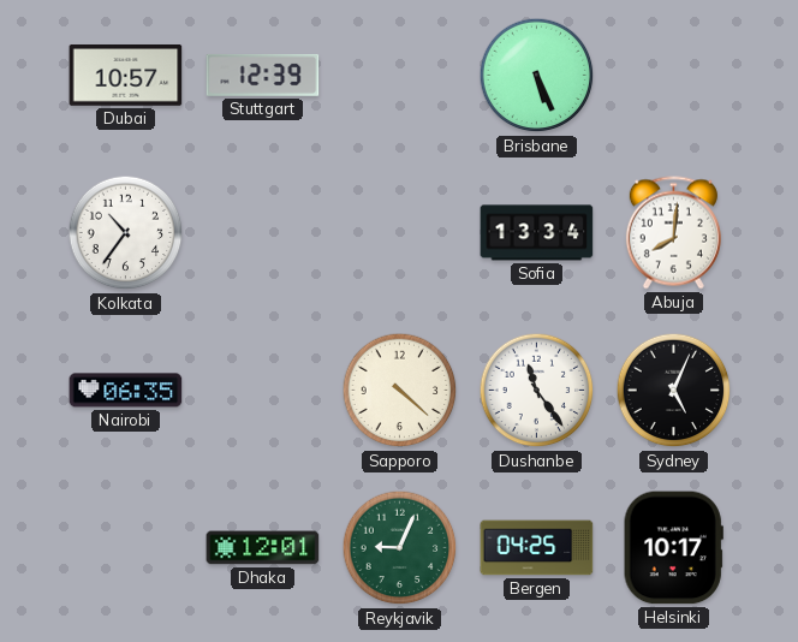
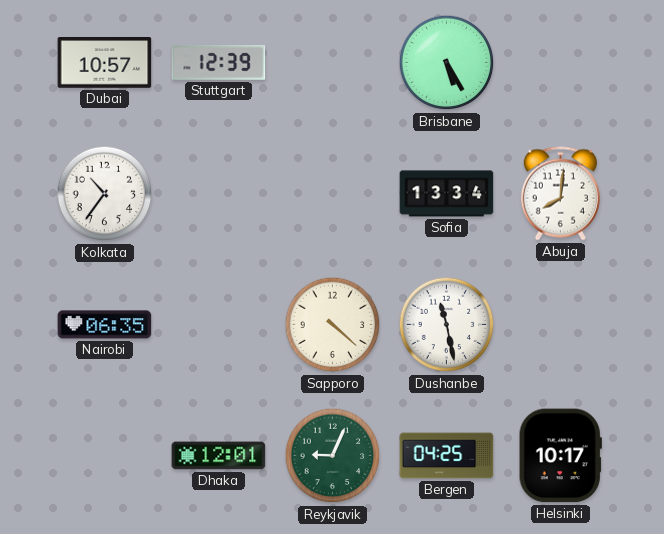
Brisbane: 5:26 -> 5:25
Dushanbe: 11:24 -> 11:28
Sydney: 5:04 -> none
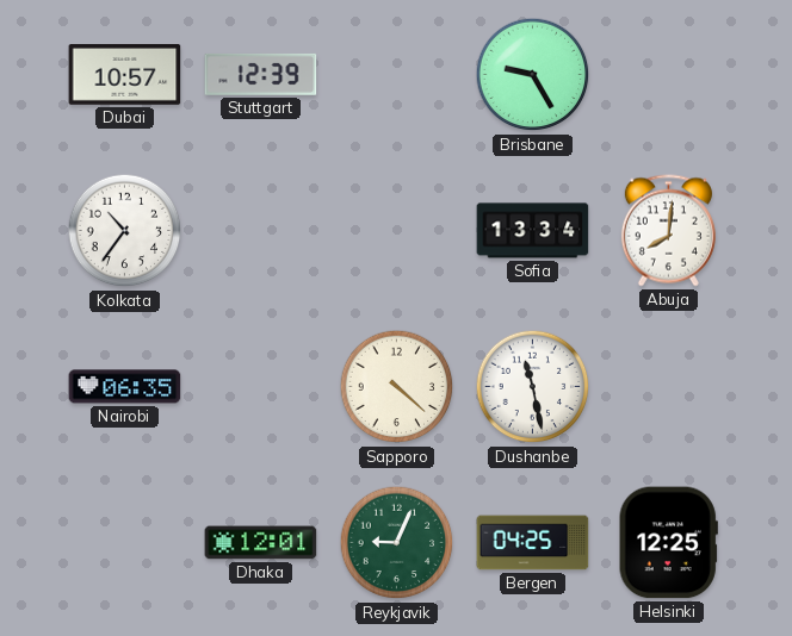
Brisbane: 5:25 -> 9:25
Helsinki: 10:17 -> 12:25
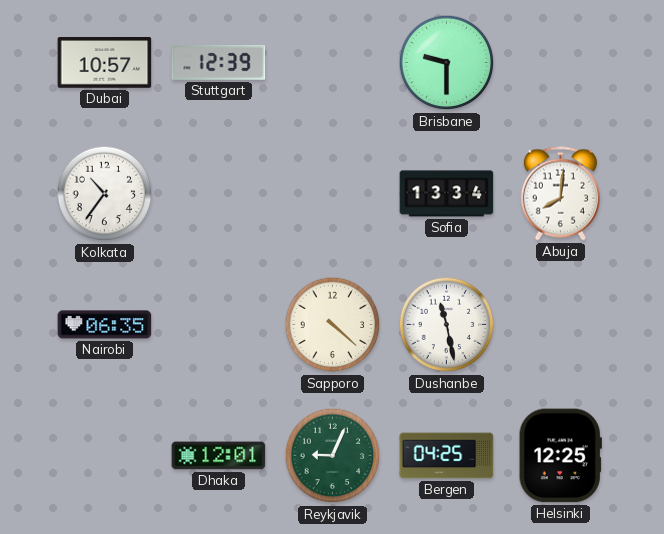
Brisbane: 9:25 -> 9:30
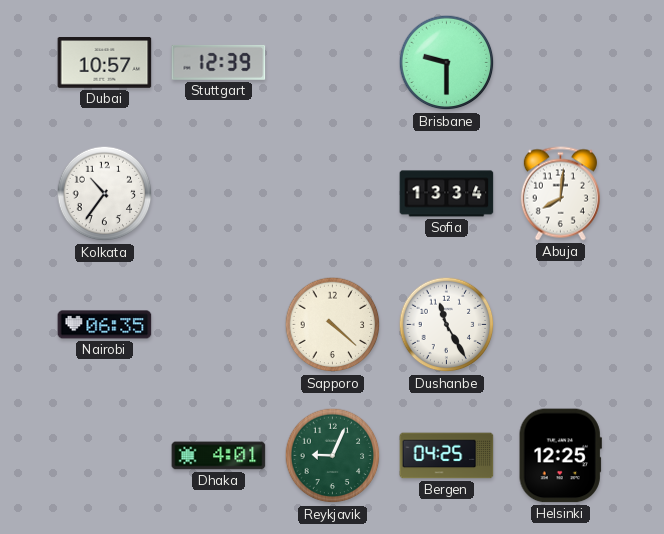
Dushanbe: 11:28 -> 11:25
Dhaka: 12:01 -> 4:01
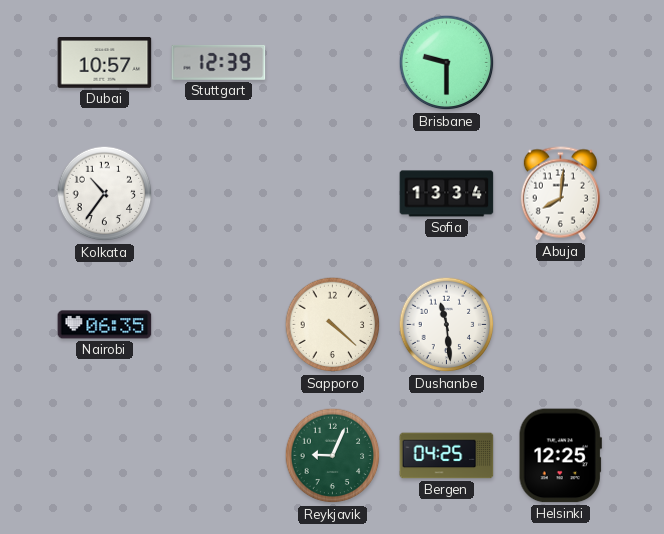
Dushanbe: 11:25 -> 11:29
Dhaka: 4:01 -> none
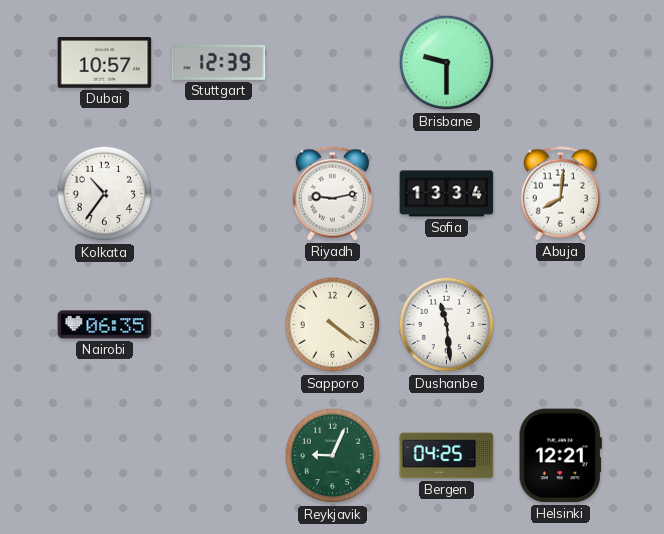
Riyadh: none -> 9:13
Sapporo: 4:22 -> 4:21
Helsinki: 12:25 -> 12:21
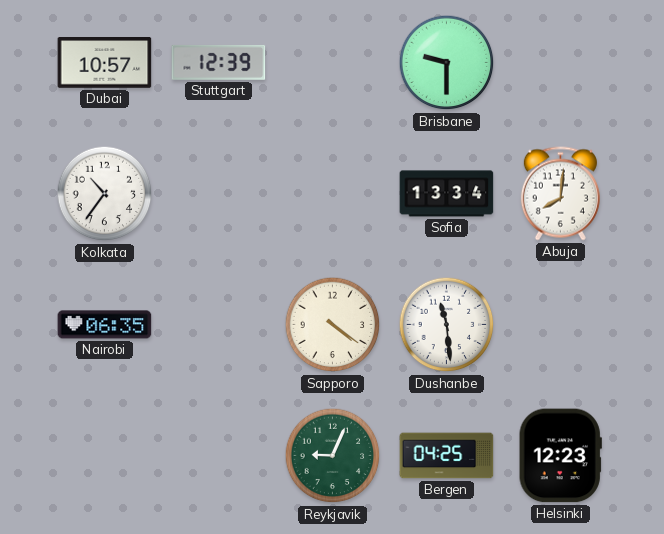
Riyadh: 9:13 -> none
Helsinki: 12:21 -> 12:23
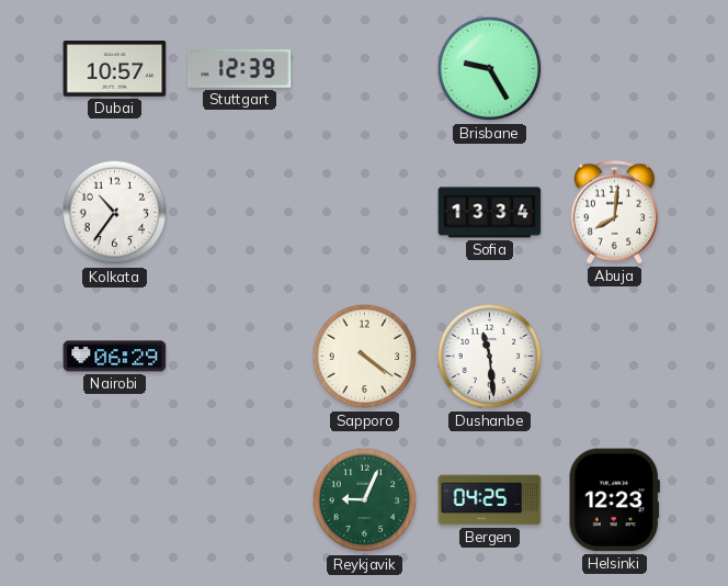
Brisbane: 9:30 -> 9:25
Nairobi: 06:35 -> 06:29
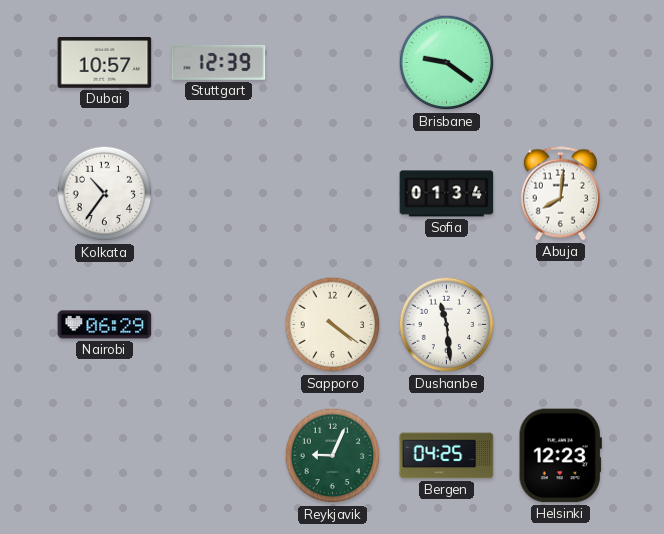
Brisbane: 9:25 -> 9:21
Sofia: 13:34 -> 01:34
